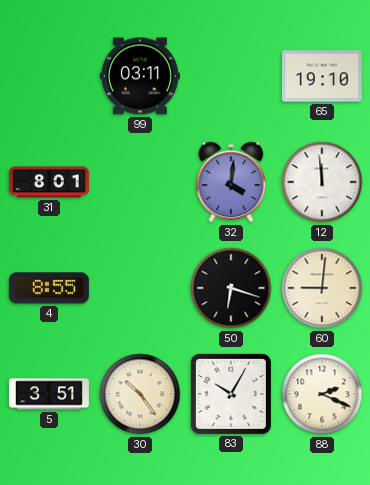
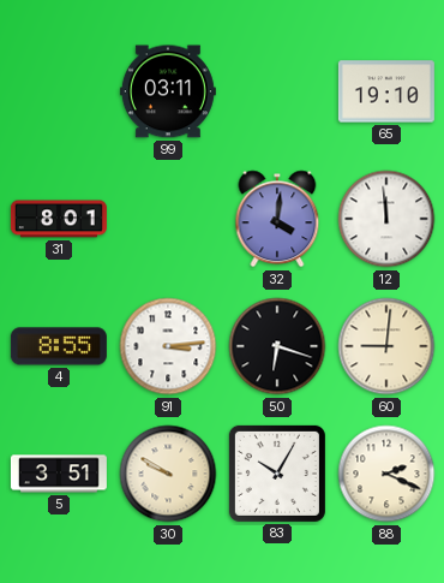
91: none -> 3:14
30: 10:24 -> 9:50
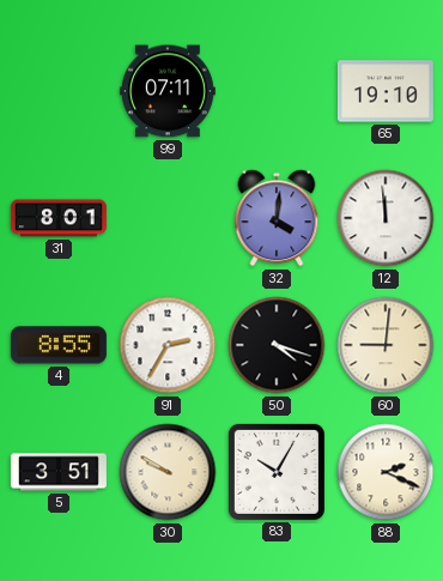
99: 03:11 -> 07:11
91: 3:14 -> 2:35
50: 6:18 -> 4:18
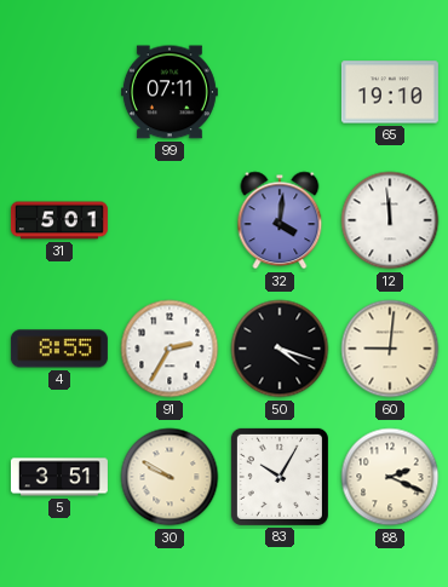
31: 8:01 -> 5:01
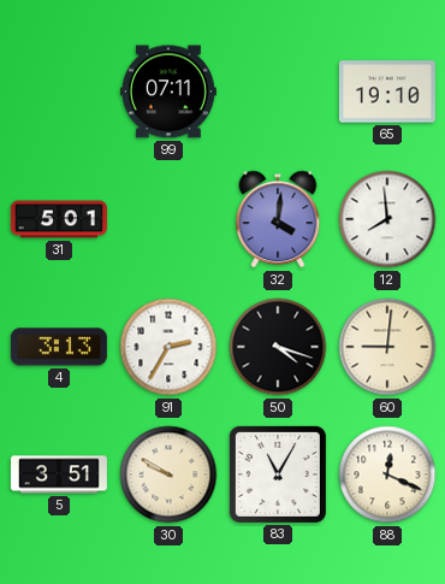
12: 11:59 -> 7:59
4: 8:55 -> 3:13
83: 10:05 -> 11:05
88: 2:19 -> 12:19
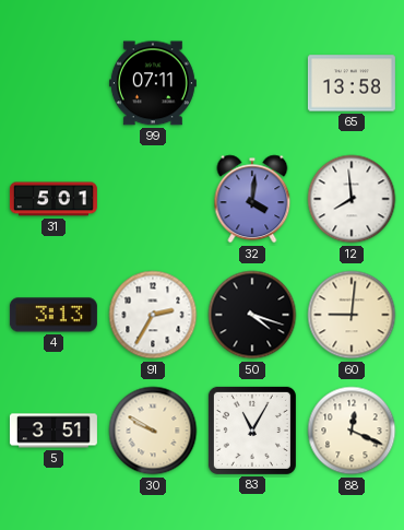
65: 19:10 -> 13:58
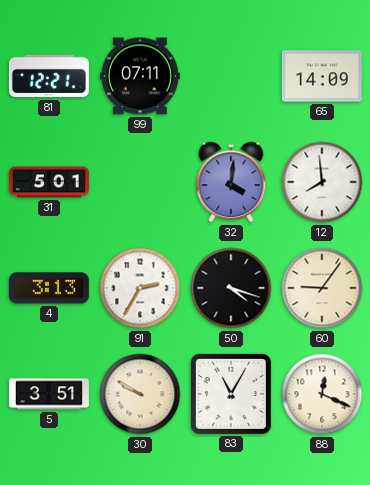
81: none -> 12:21
65: 13:58 -> 14:09
60: 9:01 -> 9:06
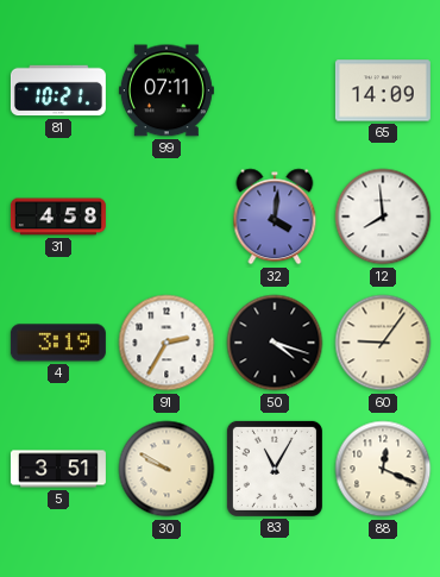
81: 12:21 -> 10:21
31: 5:01 -> 4:58
4: 3:13 -> 3:19
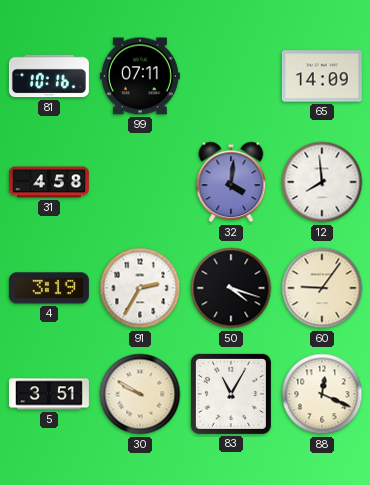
81: 10:21 -> 10:16
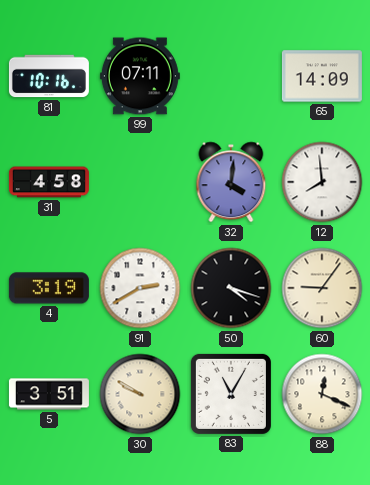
91: 2:35 -> 2:40
